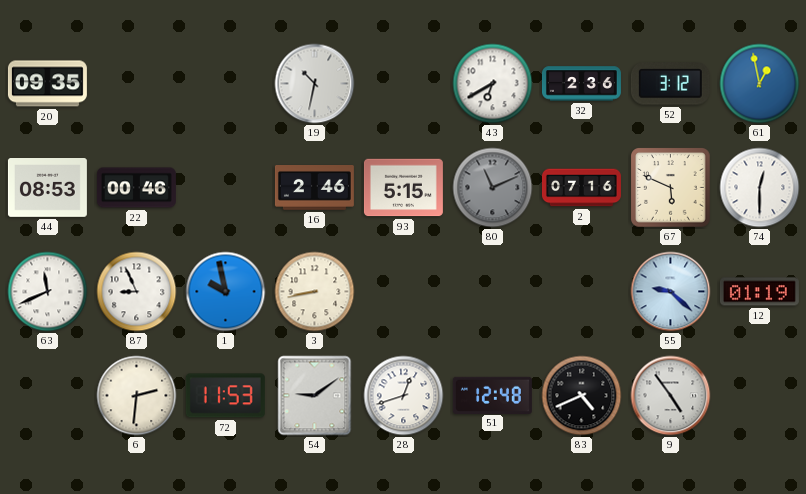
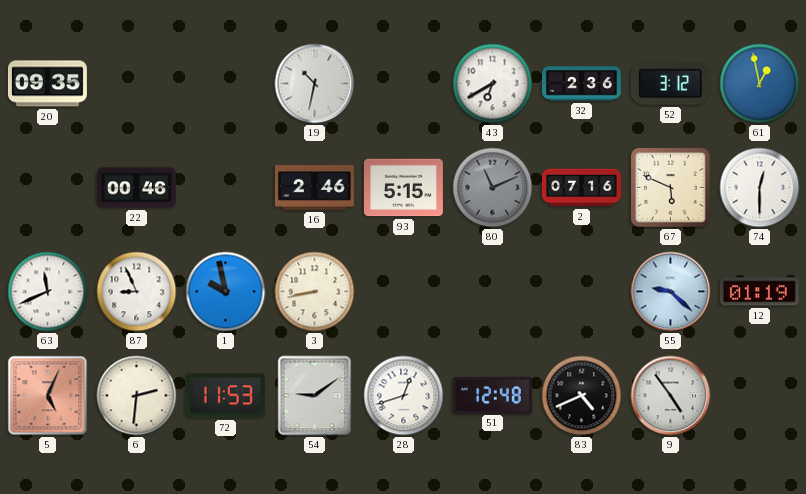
44: 08:53 -> none
5: none -> 5:04
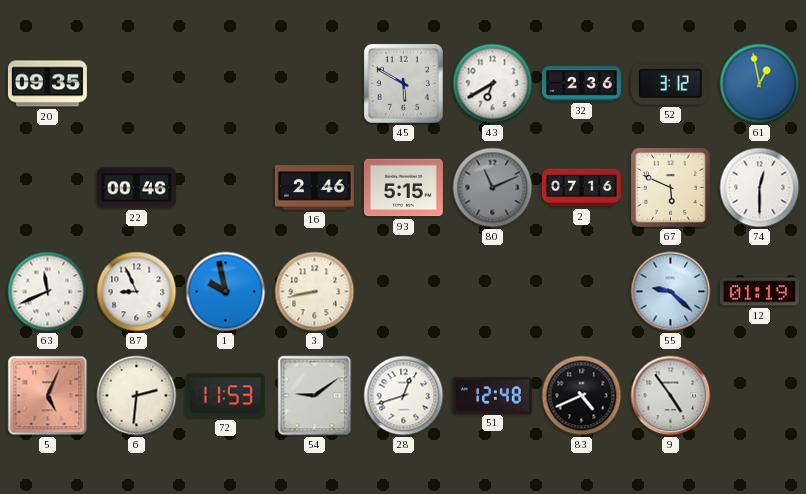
19: 10:32 -> none
45: none -> 5:50
